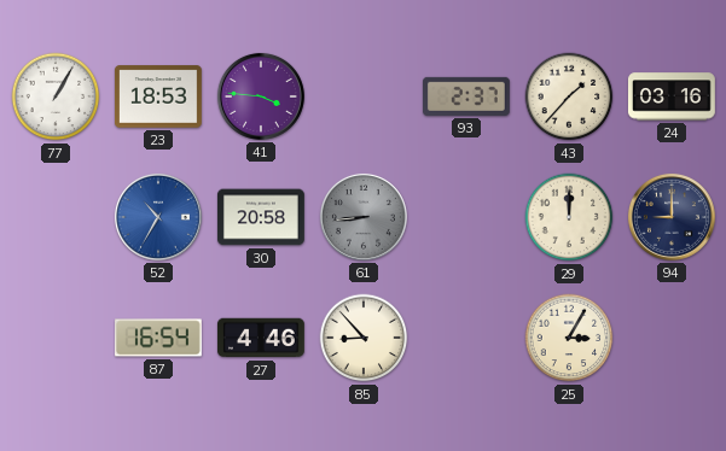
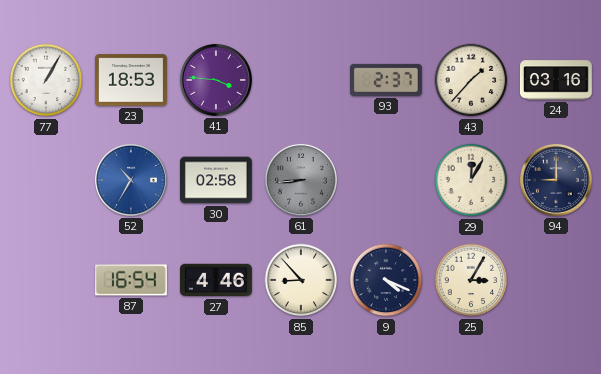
30: 20:58 -> 02:58
29: 12:00 -> 12:05
9: none -> 4:19
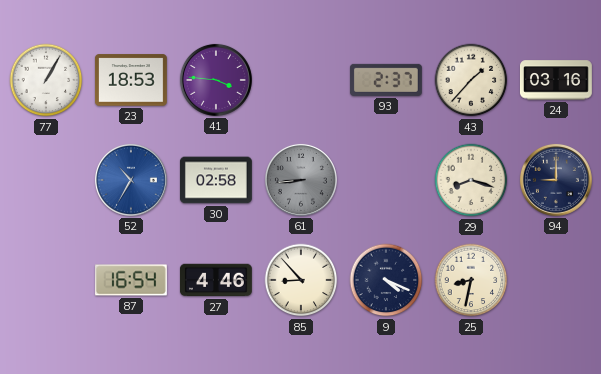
29: 12:05 -> 8:18
25: 3:05 -> 8:32
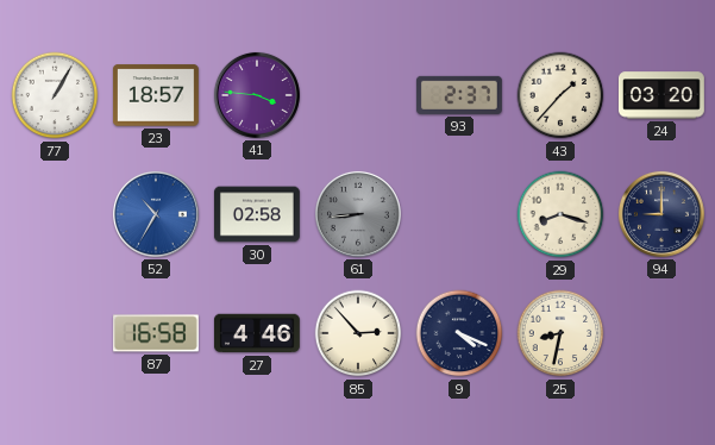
23: 18:53 -> 18:57
24: 03:16 -> 03:20
87: 16:54 -> 16:58
85: 8:53 -> 2:53
